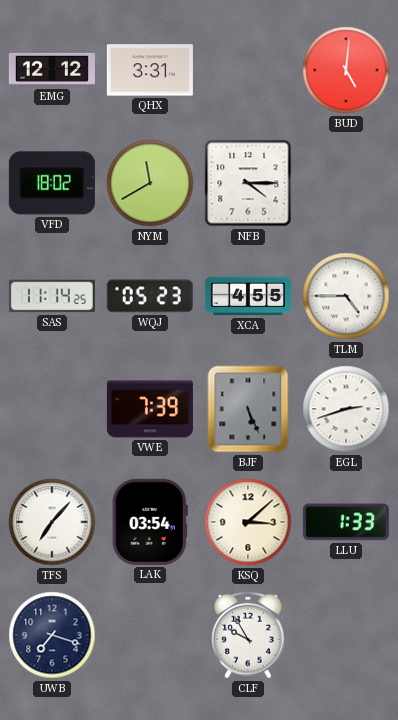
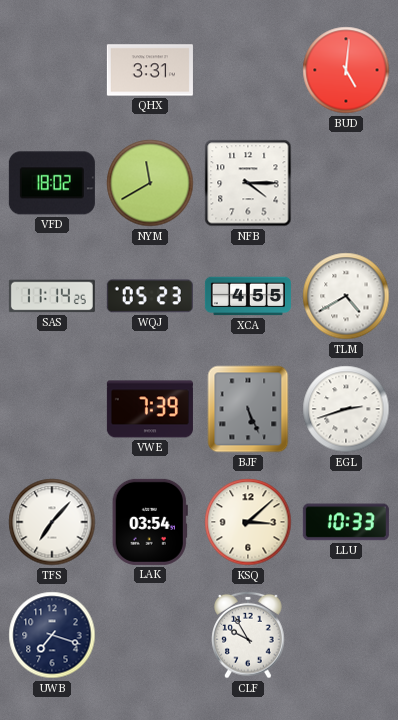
EMG: 12:12 -> none
TLM: 4:45 -> 4:40
LLU: 1:33 -> 10:33
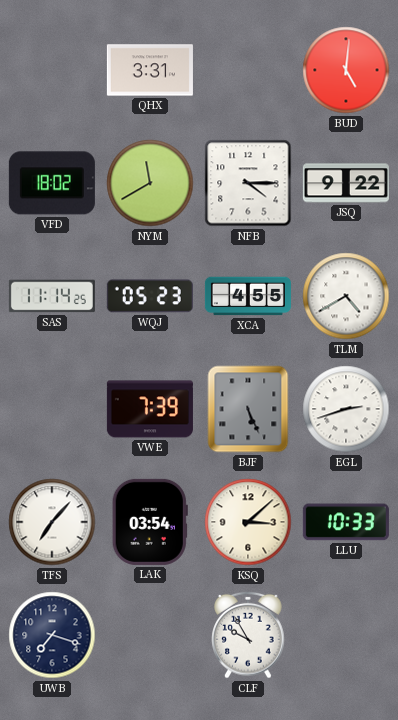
JSQ: none -> 9:22
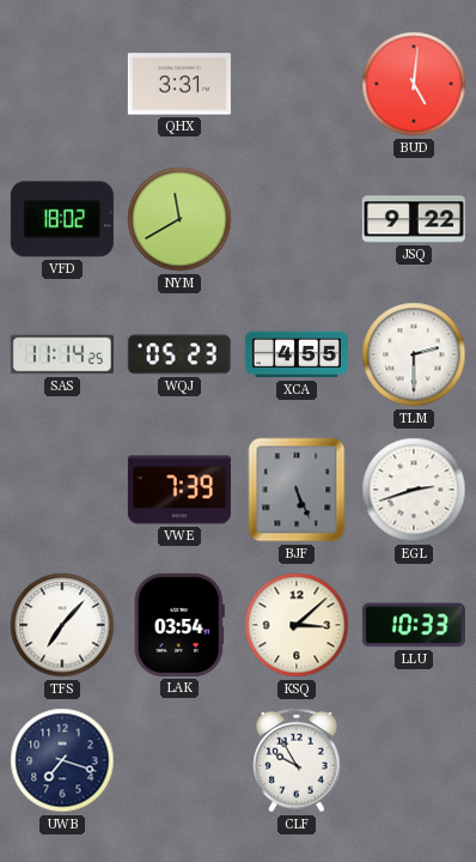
NFB: 4:15 -> none
TLM: 4:40 -> 2:30
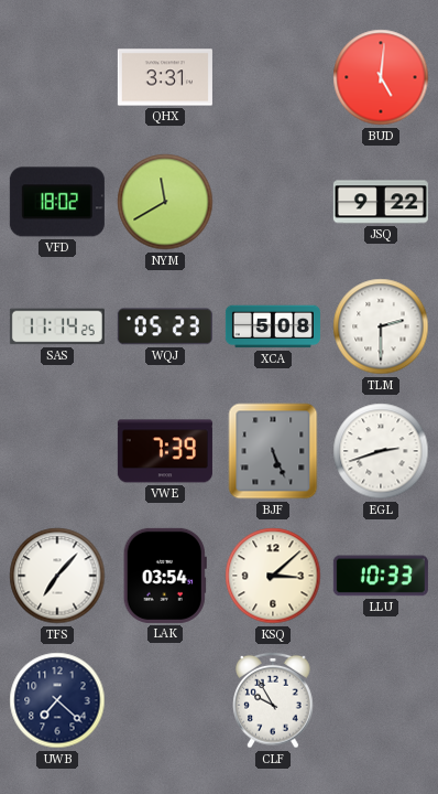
XCA: 4:55 -> 5:08
UWB: 7:18 -> 7:22
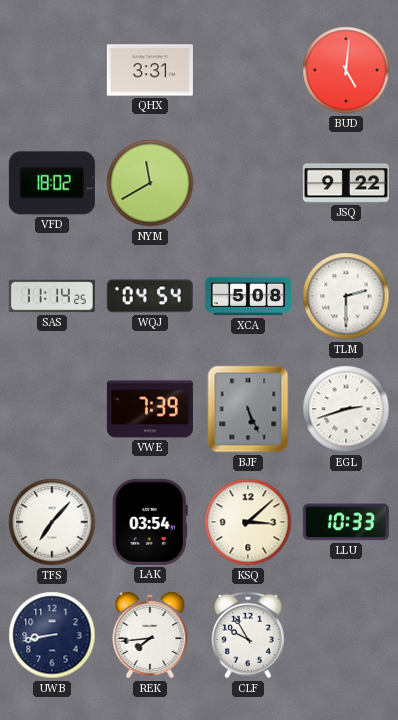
WQJ: 05:23 -> 04:54
UWB: 7:22 -> 8:43
REK: none -> 7:44
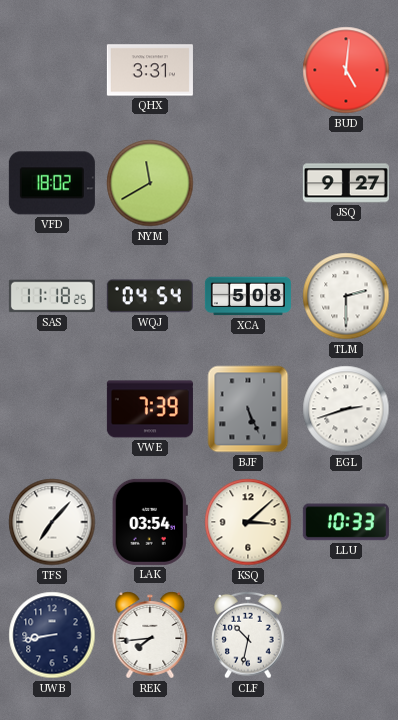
JSQ: 9:22 -> 9:27
SAS: 11:14 -> 11:18
CLF: 9:55 -> 10:32
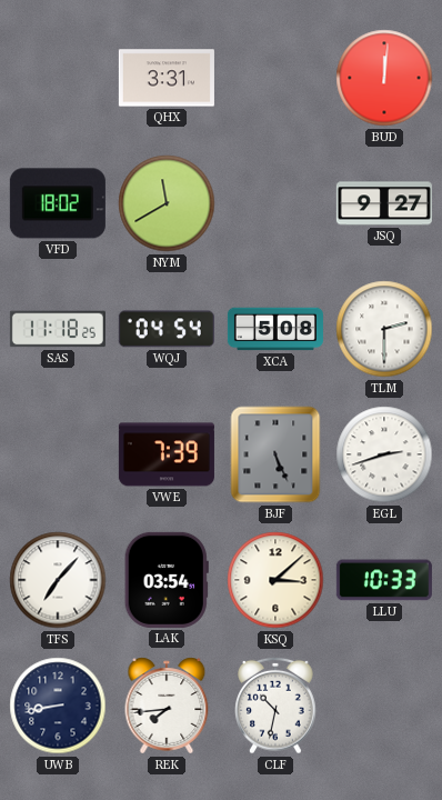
BUD: 5:01 -> 12:01
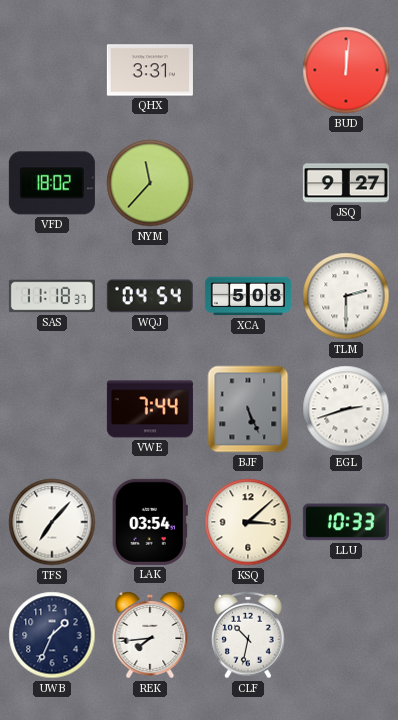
NYM: 11:40 -> 11:37
SAS: 11:18:25 -> 11:18:37
VWE: 7:39 -> 7:44
UWB: 8:43 -> 1:34
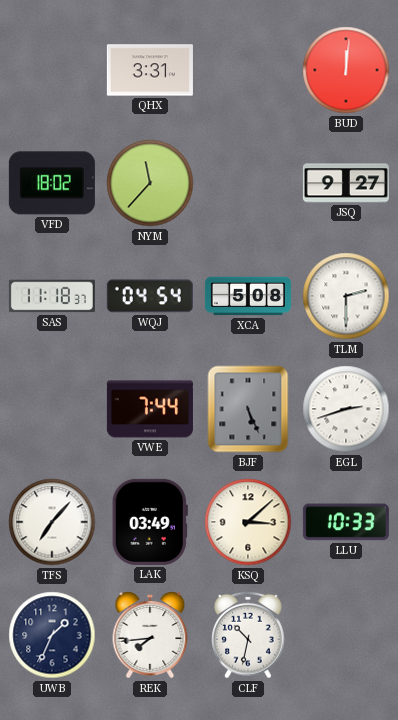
LAK: 03:54 -> 03:49
